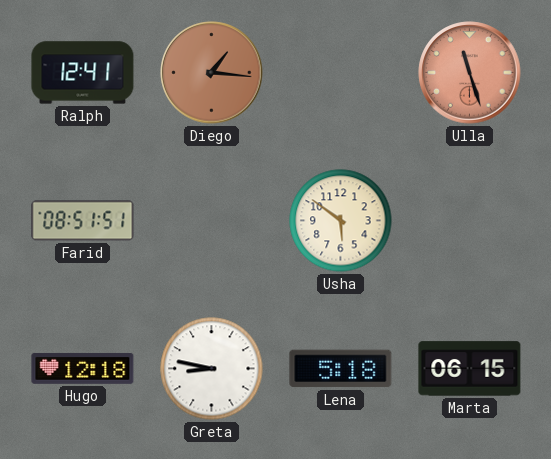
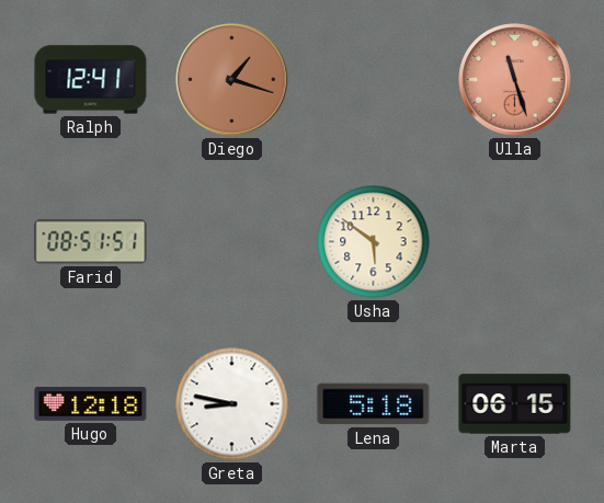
Diego: 1:16 -> 1:18
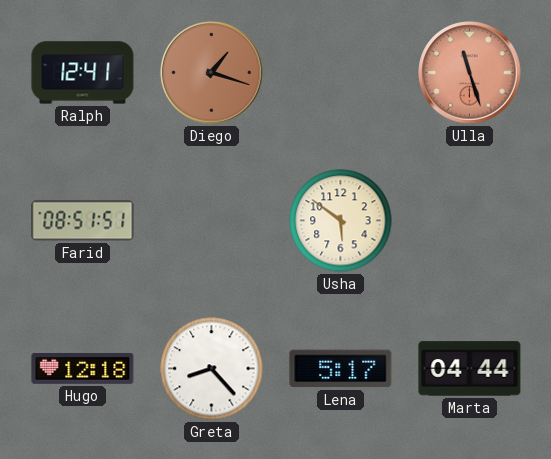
Greta: 8:47 -> 8:23
Lena: 5:18 -> 5:17
Marta: 06:15 -> 04:44
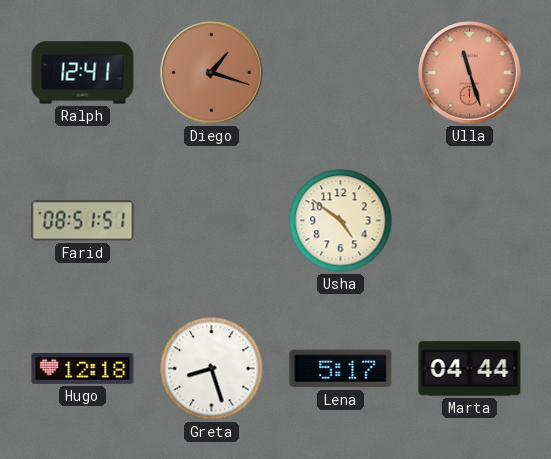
Usha: 5:51 -> 4:51
Greta: 8:23 -> 8:27
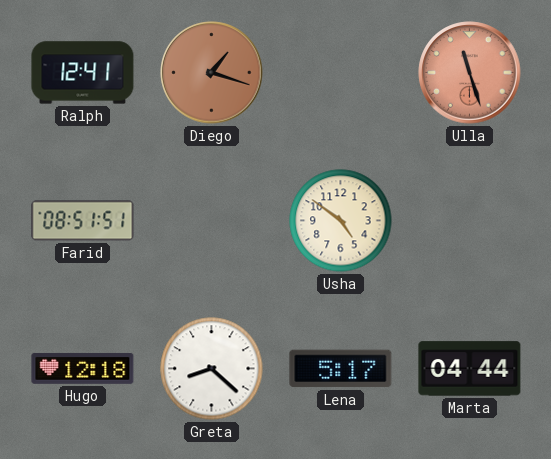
Greta: 8:27 -> 8:22
